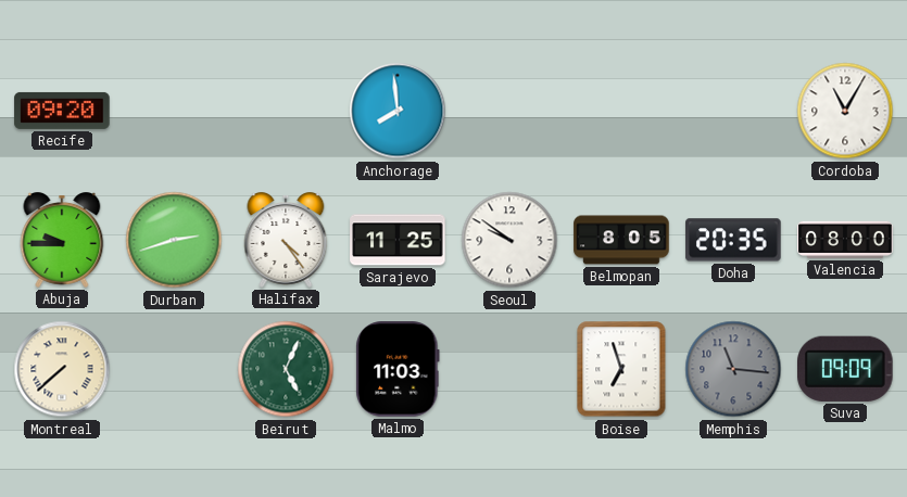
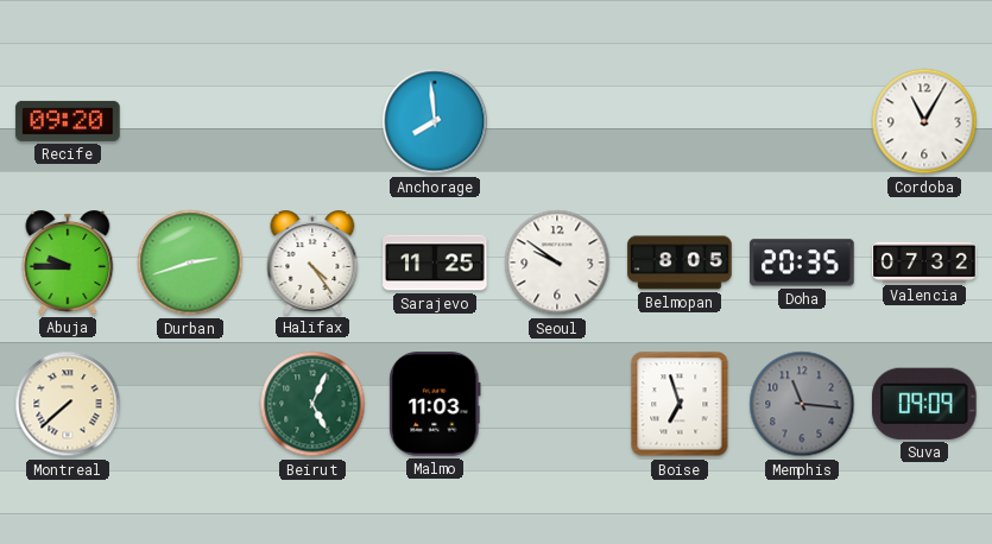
Valencia: 08:00 -> 07:32
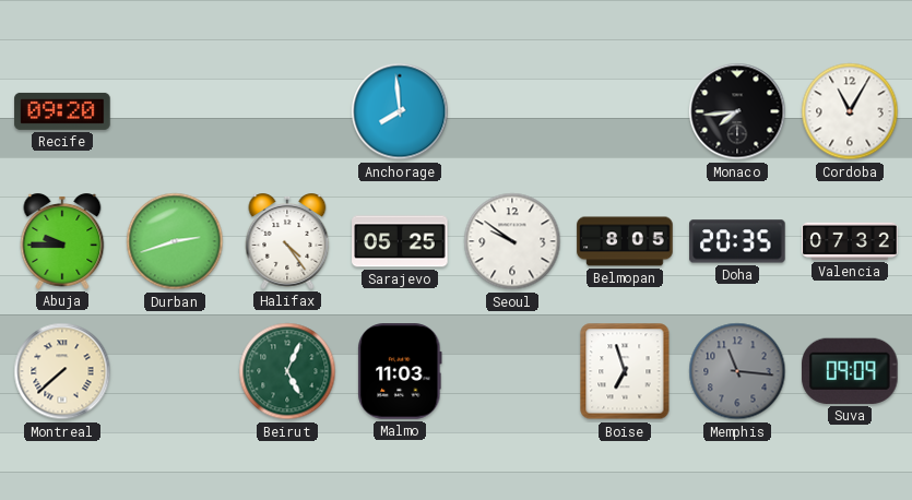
Monaco: none -> 7:44
Sarajevo: 11:25 -> 05:25
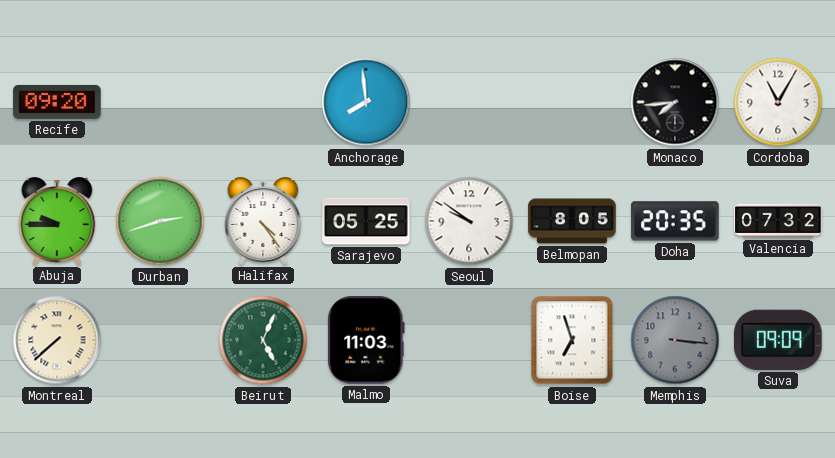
Memphis: 11:16 -> 3:16
